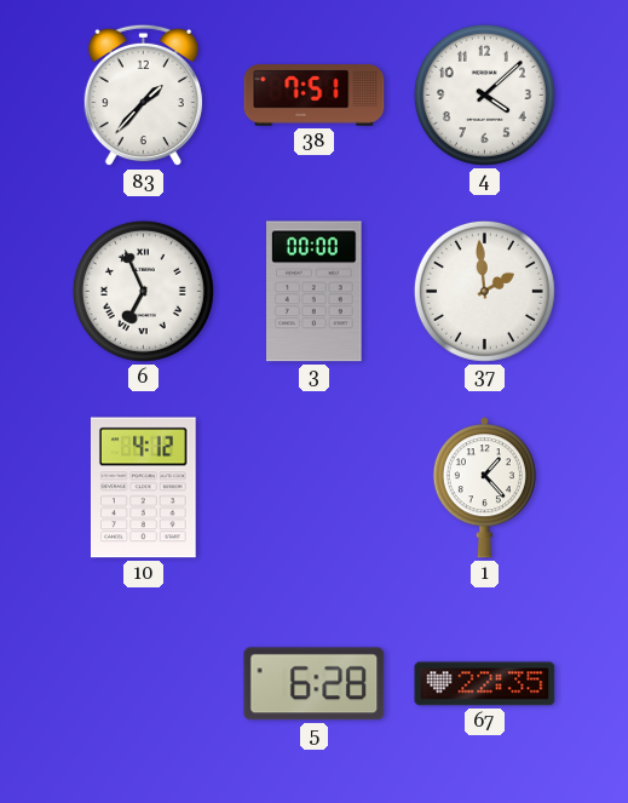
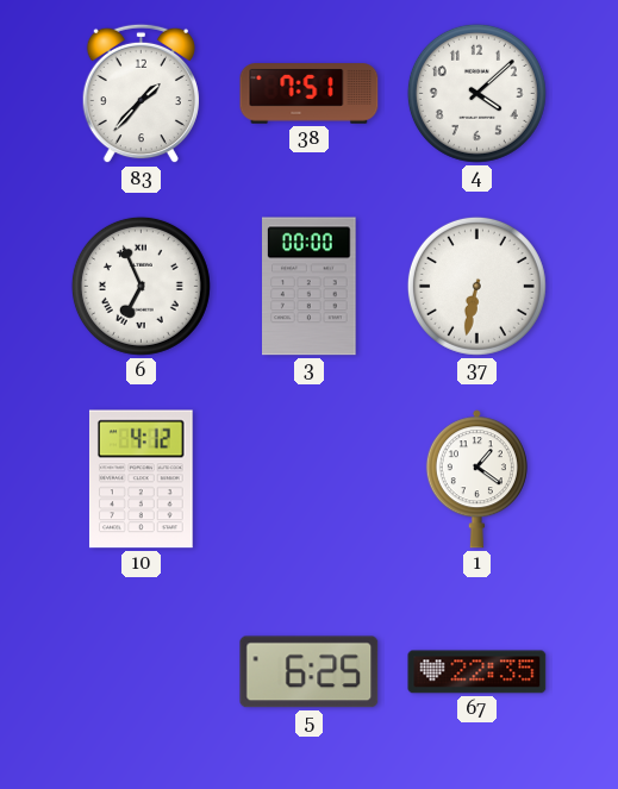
37: 1:59 -> 6:32
1: 1:23 -> 1:21
5: 6:28 -> 6:25
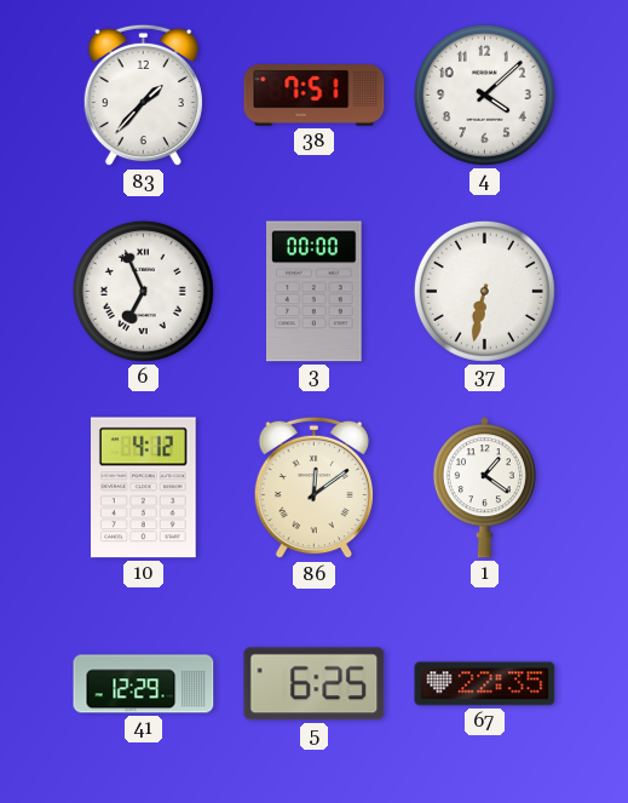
86: none -> 12:09
41: none -> 12:29
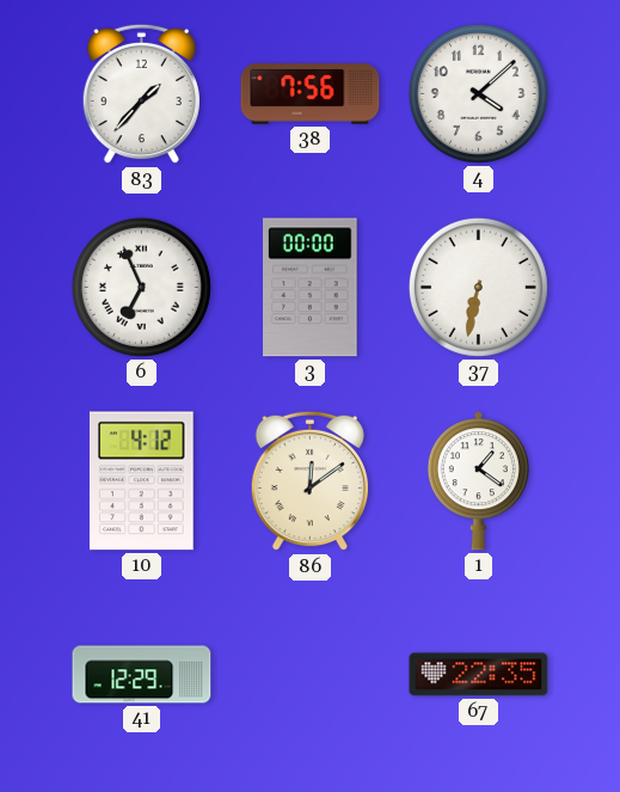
38: 7:51 -> 7:56
5: 6:25 -> none
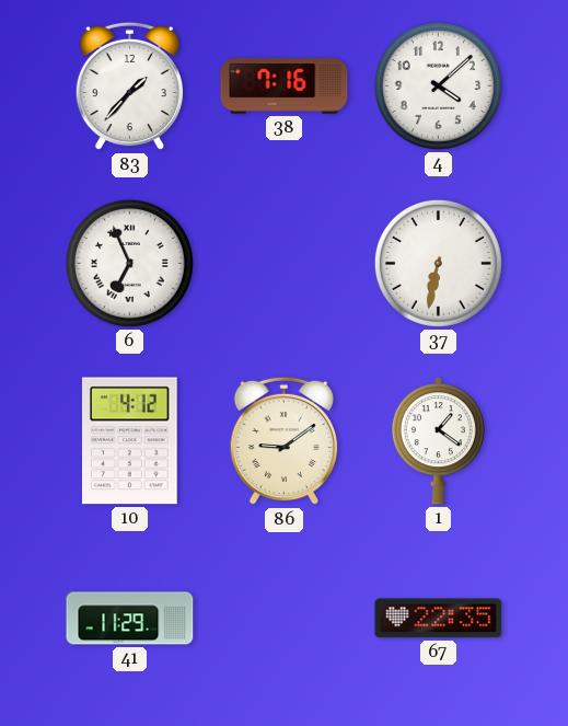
38: 7:56 -> 7:16
3: 00:00 -> none
86: 12:09 -> 9:09
41: 12:29 -> 11:29
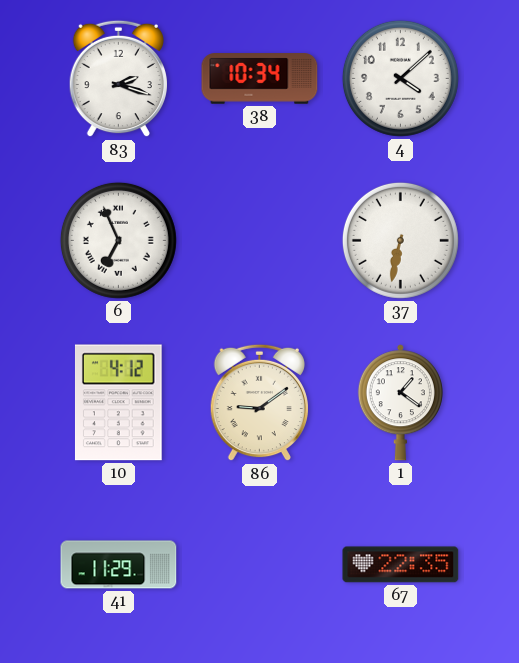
83: 1:37 -> 2:18
38: 7:16 -> 10:34
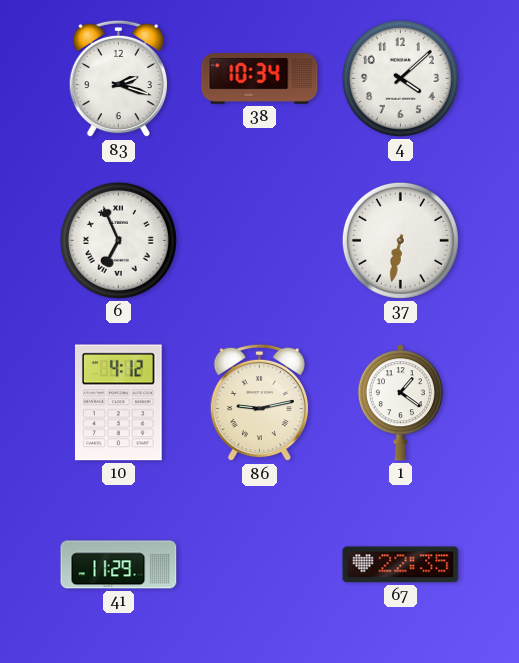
86: 9:09 -> 9:13
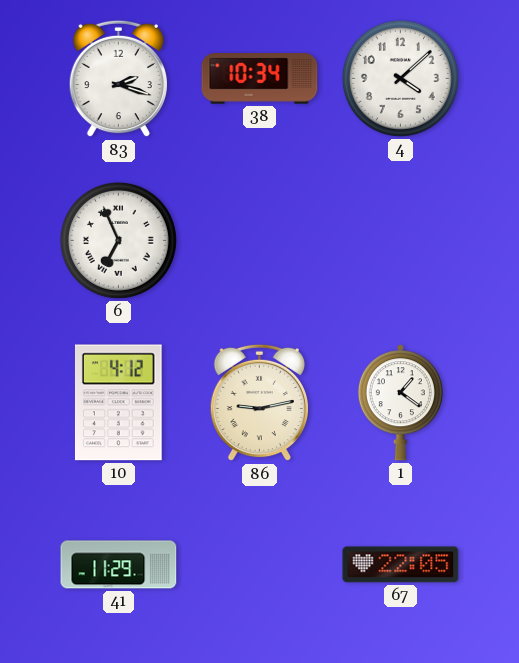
37: 6:32 -> none
67: 22:35 -> 22:05
